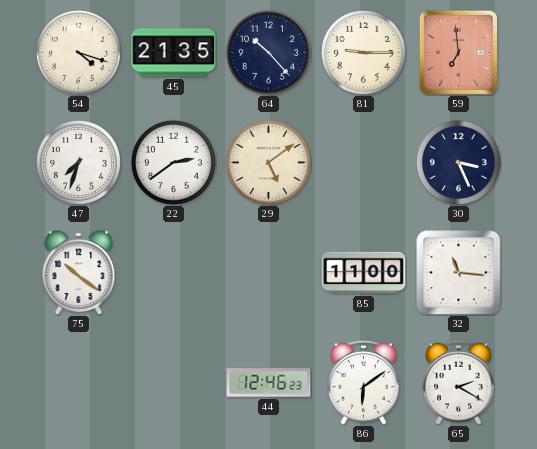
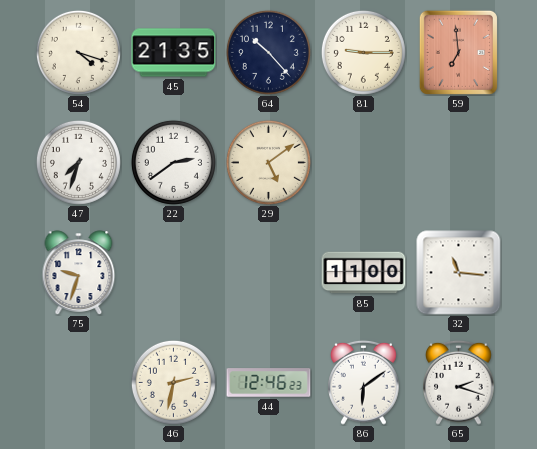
30: 3:26 -> none
75: 10:21 -> 9:33
46: none -> 2:32
65: 2:20 -> 2:18
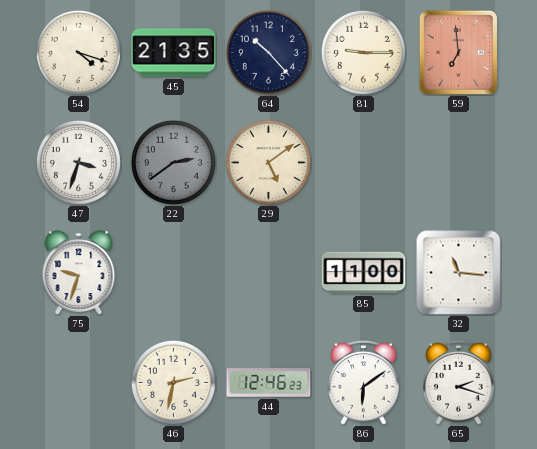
47: 7:33 -> 3:33
22 dial: white -> grey
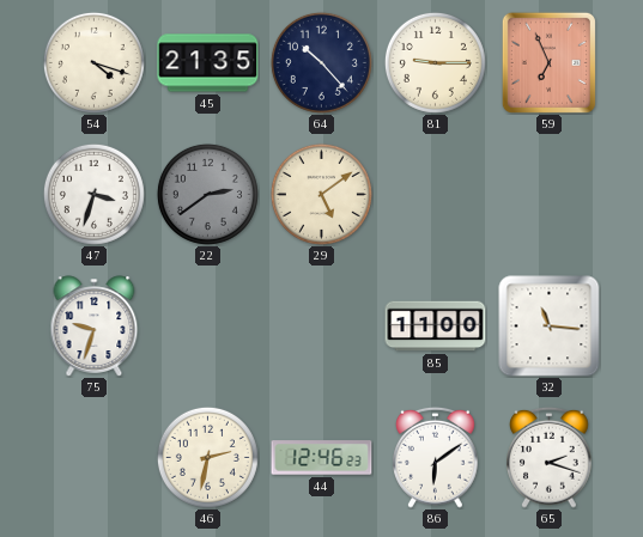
59: 6:59 -> 6:56
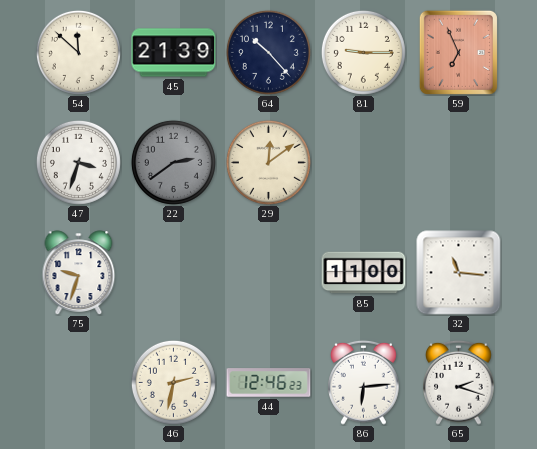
54: 4:18 -> 11:52
45: 21:35 -> 21:39
29: 5:09 -> 12:09
86: 6:09 -> 6:14
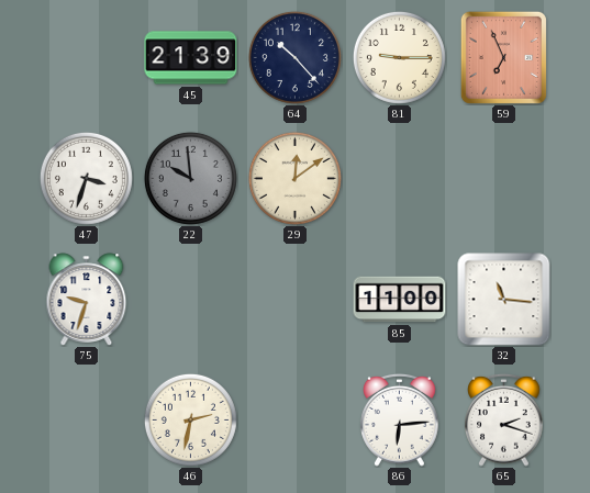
54: 11:52 -> none
22: 2:39 -> 9:59
44: 12:46 -> none
